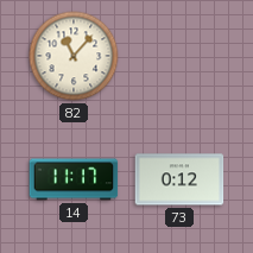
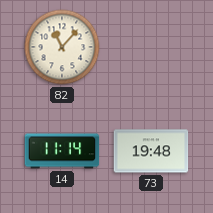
14: 11:17 -> 11:14
73: 0:12 -> 19:48
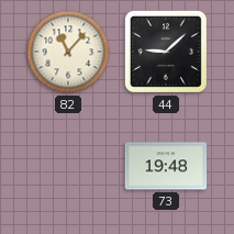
44: none -> 9:08
14: 11:14 -> none
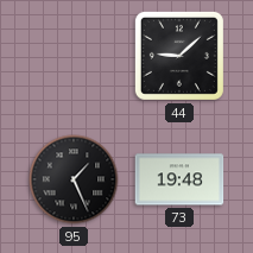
82: 11:07 -> none
95: none -> 1:26
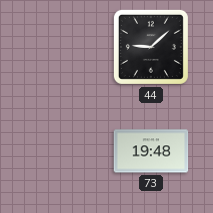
95: 1:26 -> none
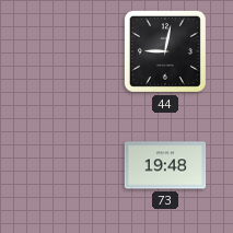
44: 9:08 -> 9:02
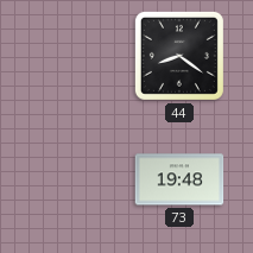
44: 9:02 -> 8:21
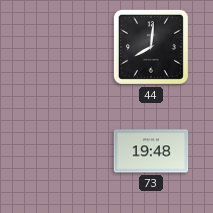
44: 8:21 -> 8:01
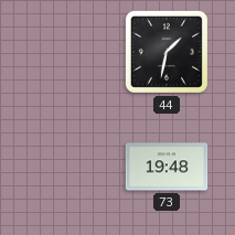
44: 8:01 -> 1:32
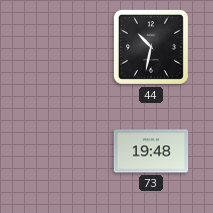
44: 1:32 -> 10:32
